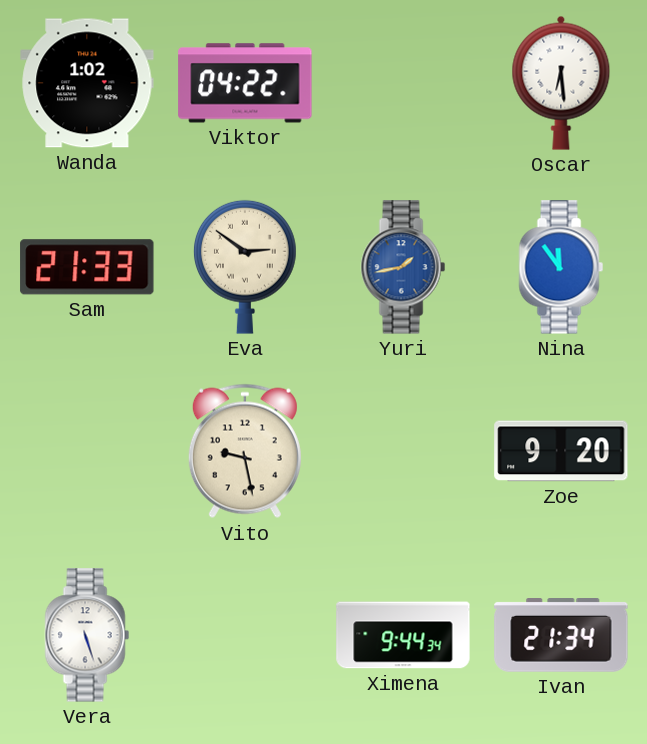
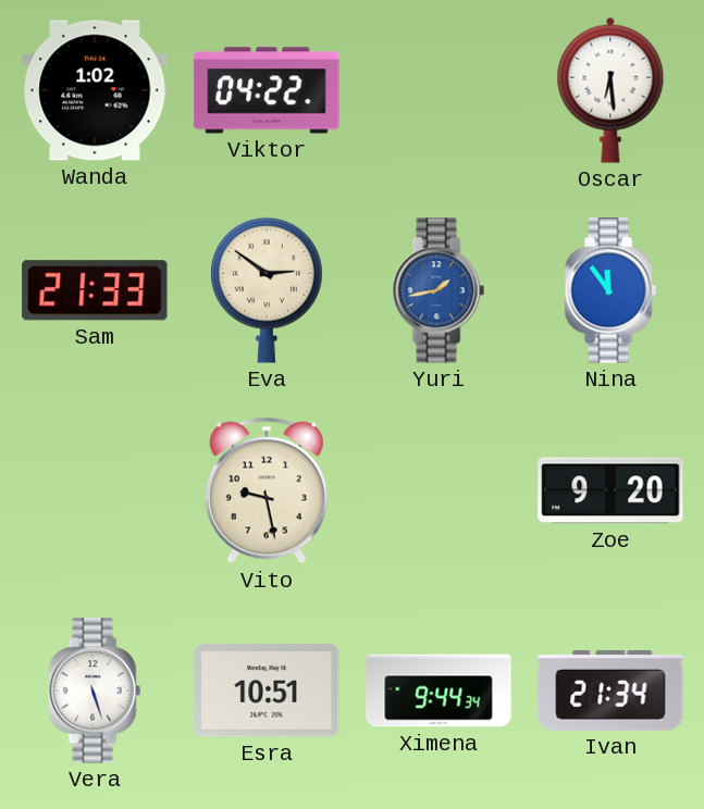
Esra: none -> 10:51
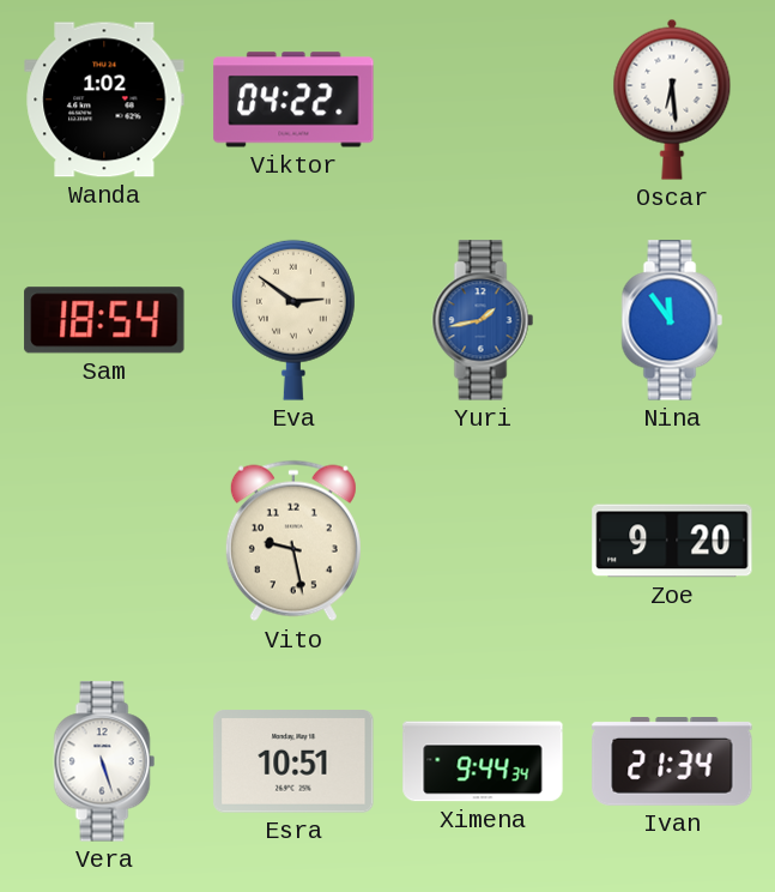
Sam: 21:33 -> 18:54
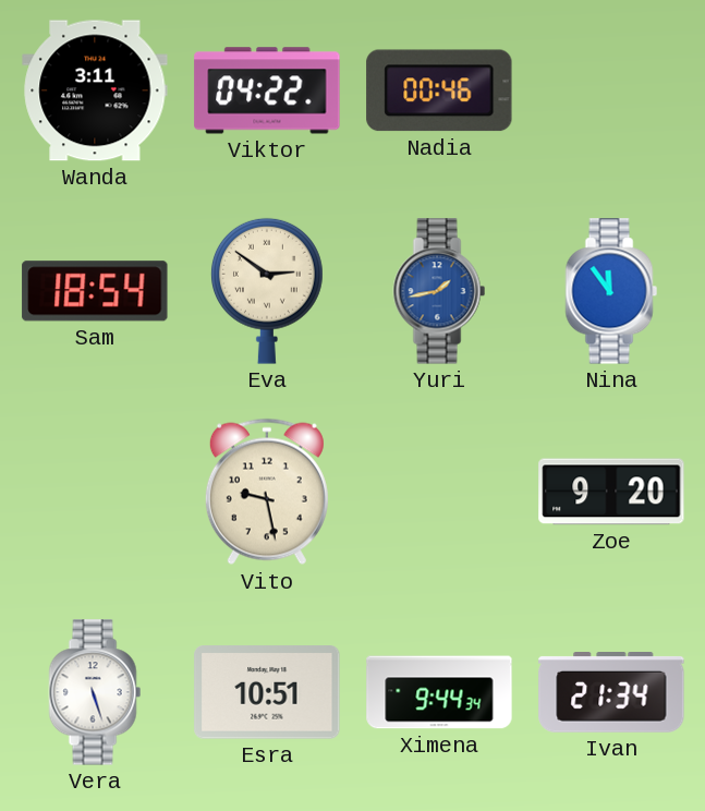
Wanda: 1:02 -> 3:11
Nadia: none -> 00:46
Oscar: 6:29 -> none
